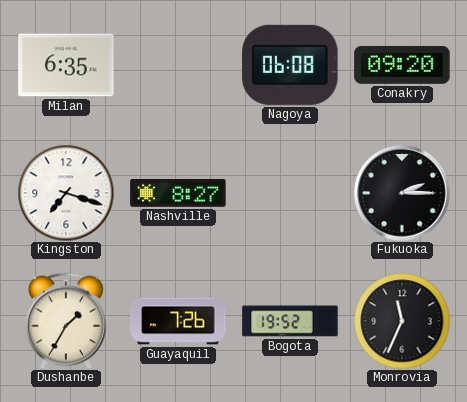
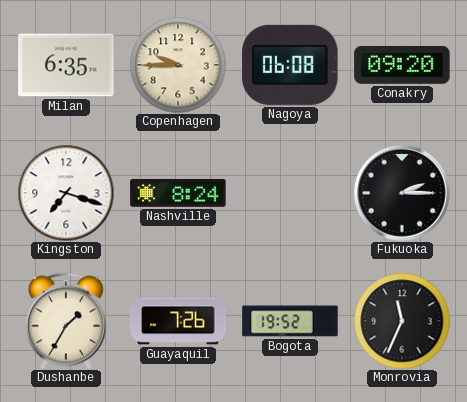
Copenhagen: none -> 9:45
Nashville: 8:27 -> 8:24
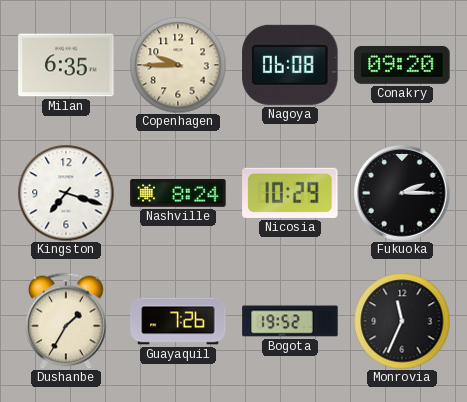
Nicosia: none -> 10:29
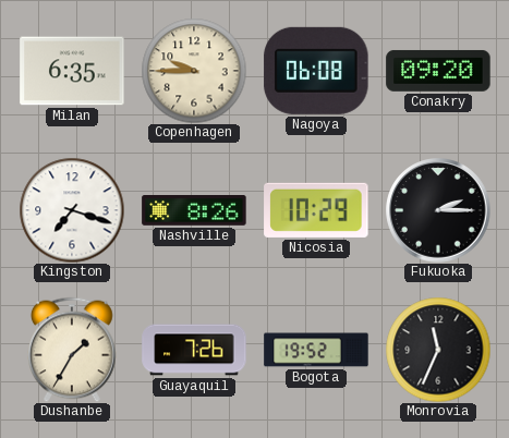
Nashville: 8:24 -> 8:26
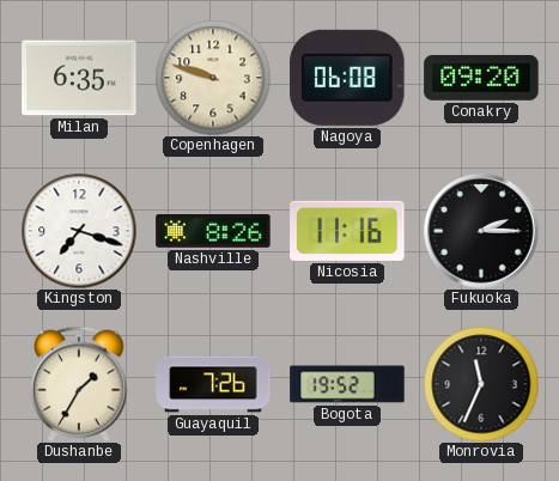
Copenhagen: 9:45 -> 9:48
Nicosia: 10:29 -> 11:16
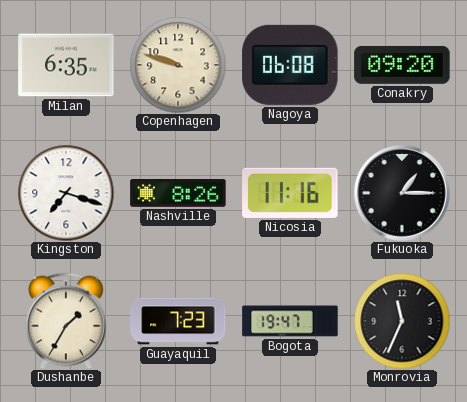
Fukuoka: 2:15 -> 1:15
Guayaquil: 7:26 -> 7:23
Bogota: 19:52 -> 19:47
